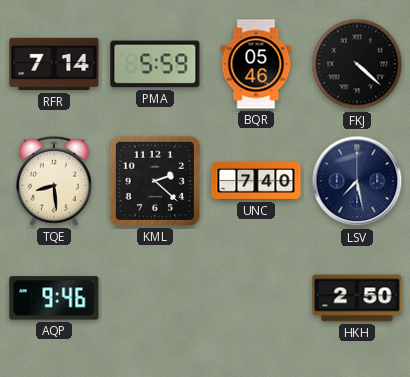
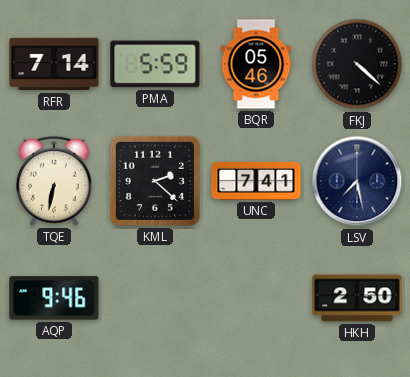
TQE: 8:29 -> 6:32
UNC: 7:40 -> 7:41
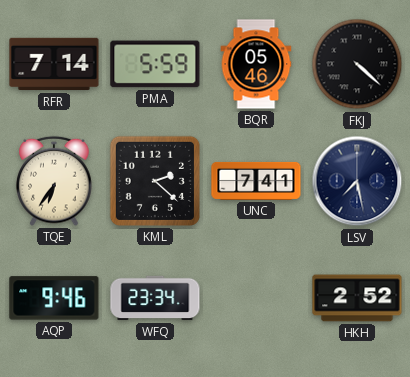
TQE: 6:32 -> 6:36
WFQ: none -> 23:34
HKH: 2:50 -> 2:52
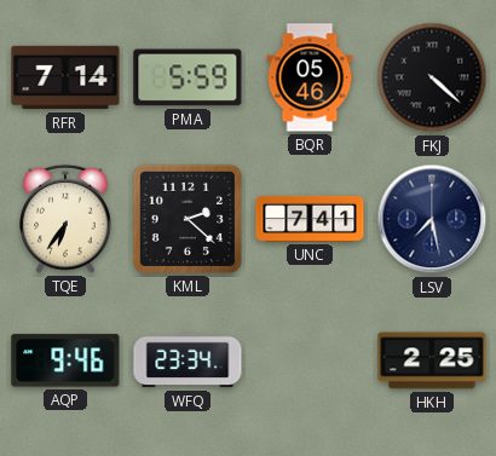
HKH: 2:52 -> 2:25
